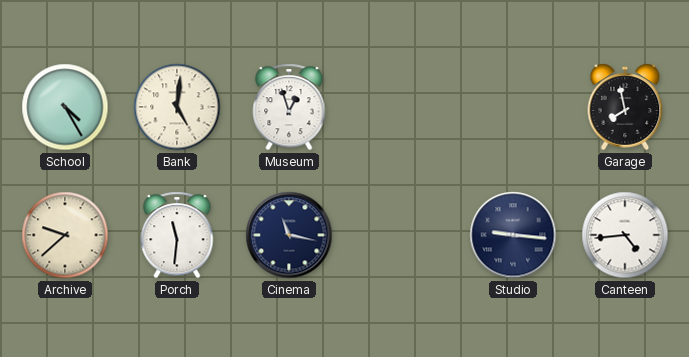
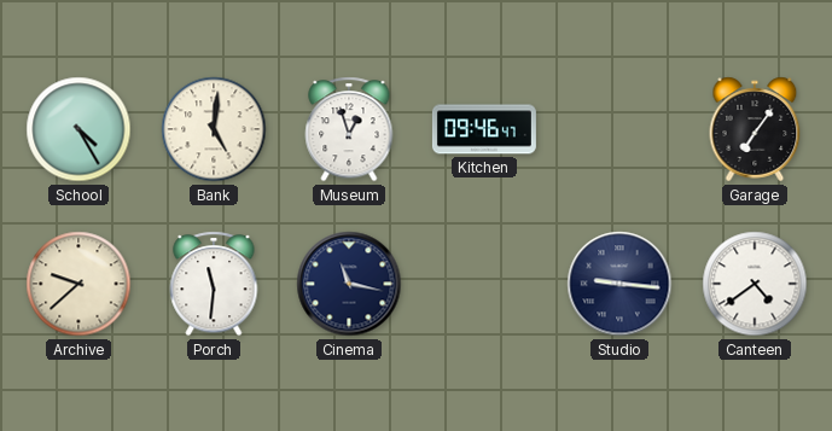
Kitchen: none -> 09:46
Garage: 7:58 -> 7:06
Canteen: 4:44 -> 4:39
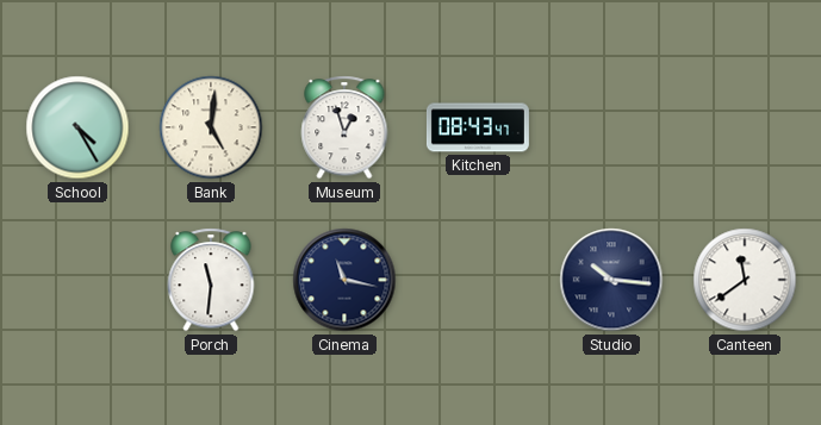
Kitchen: 09:46 -> 08:43
Garage: 7:06 -> none
Archive: 9:38 -> none
Studio: 9:16 -> 10:16
Canteen: 4:39 -> 11:39
